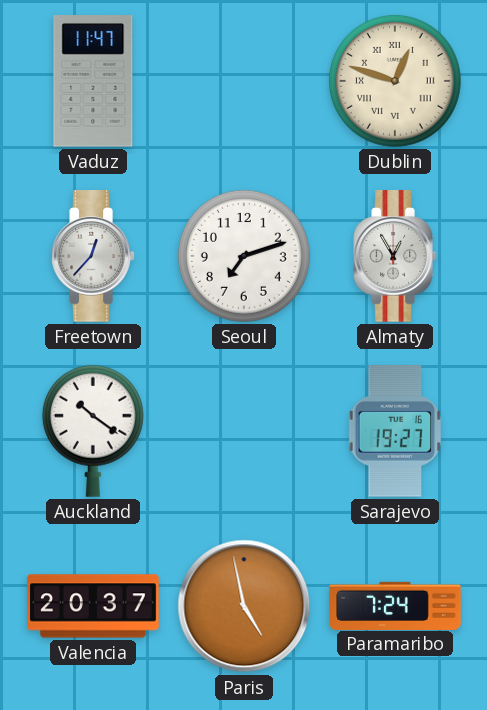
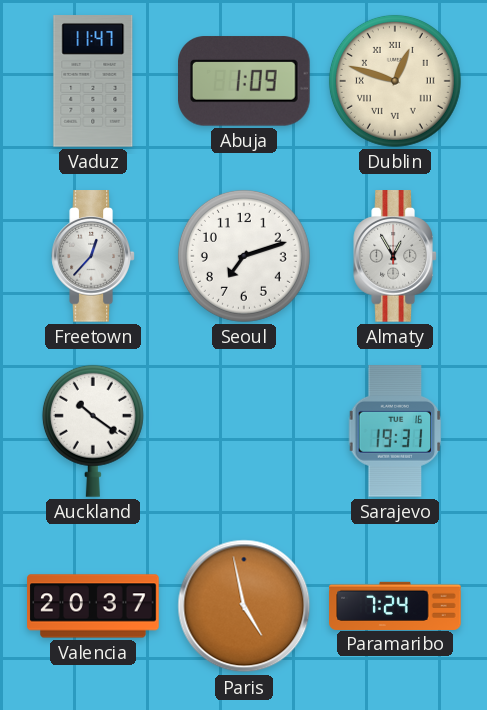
Abuja: none -> 1:09
Sarajevo: 19:27 -> 19:31
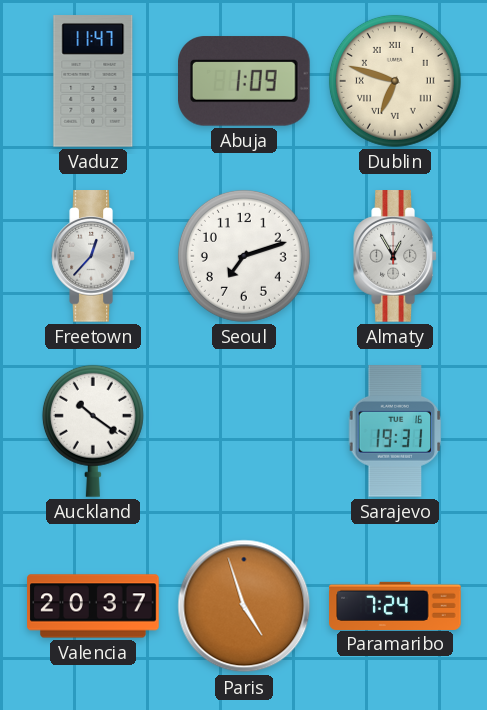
Dublin: 12:48 -> 6:48
Paris: 4:58 -> 4:57
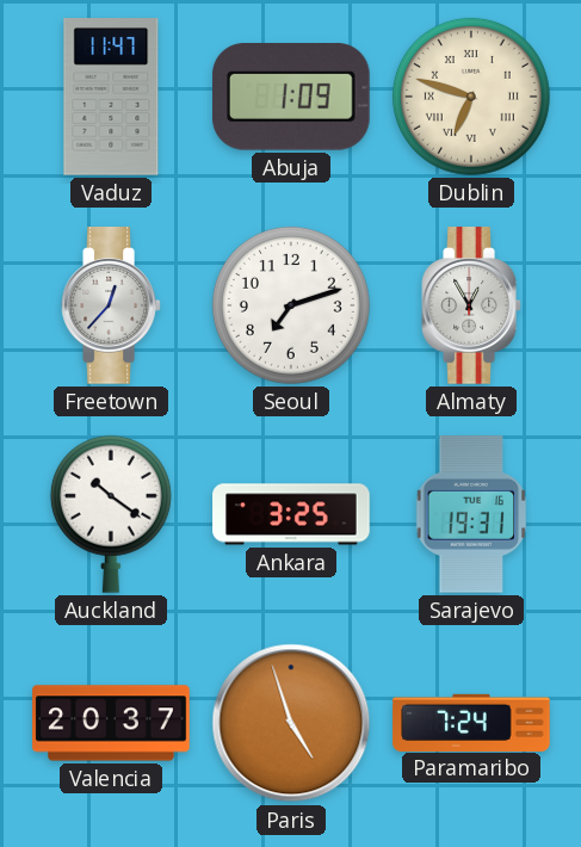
Ankara: none -> 3:25
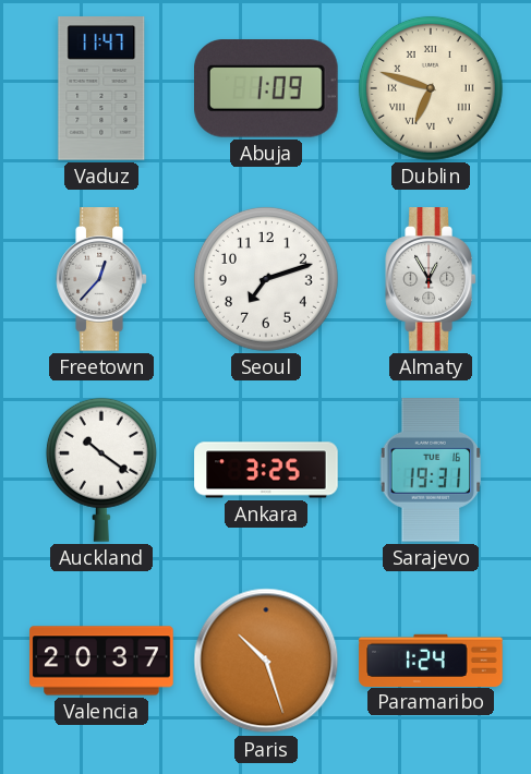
Paris: 4:57 -> 10:27
Paramaribo: 7:24 -> 1:24
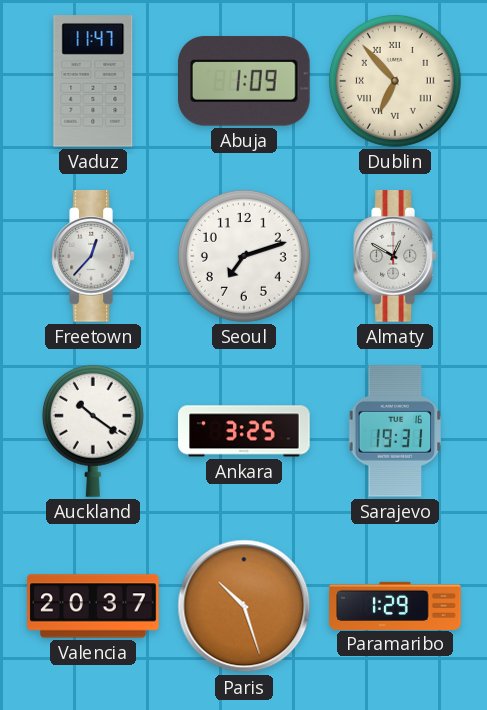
Dublin: 6:48 -> 6:53
Almaty: 12:55 -> 12:50
Paramaribo: 1:24 -> 1:29
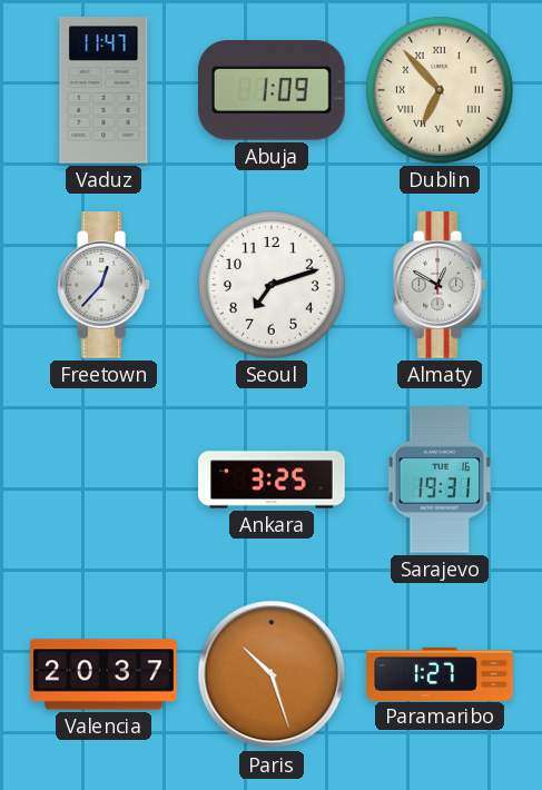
Auckland: 10:21 -> none
Paramaribo: 1:29 -> 1:27
